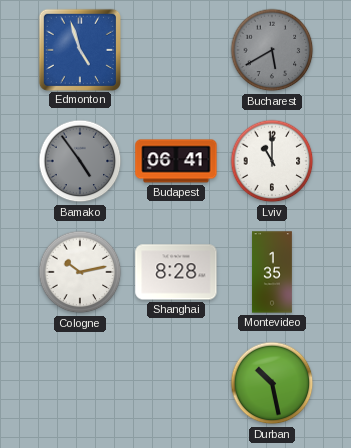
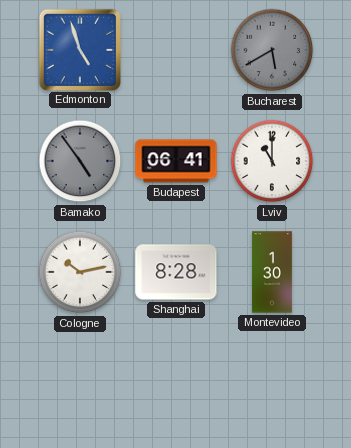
Montevideo: 1:35 -> 1:30
Durban: 10:28 -> none
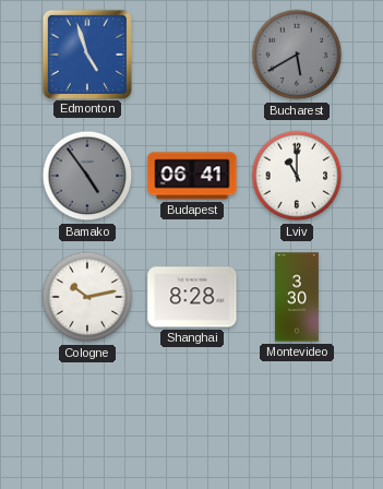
Montevideo: 1:30 -> 3:30
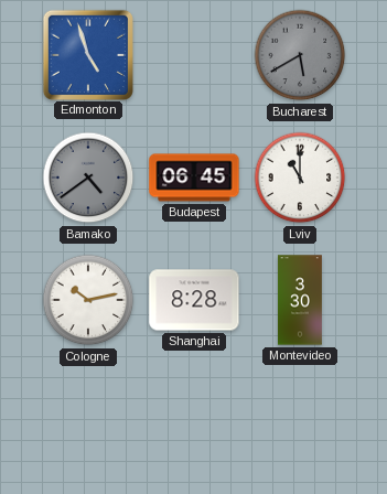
Bamako: 4:54 -> 4:39
Budapest: 06:41 -> 06:45
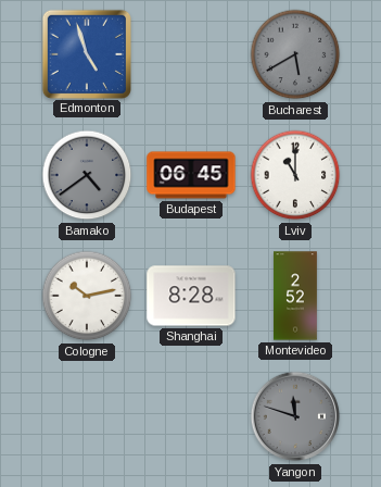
Montevideo: 3:30 -> 2:52
Yangon: none -> 11:48
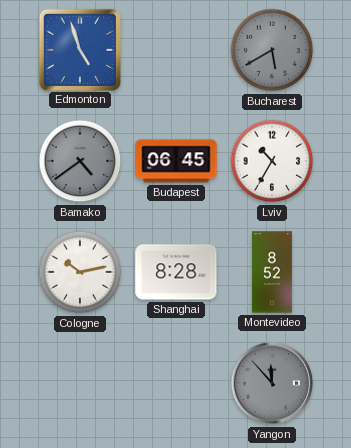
Lviv: 11:00 -> 10:35
Montevideo: 2:52 -> 8:52
Yangon: 11:48 -> 11:53
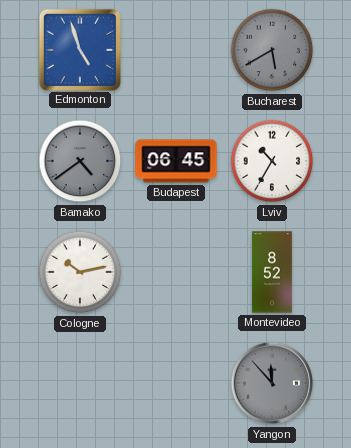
Shanghai: 8:28 -> none
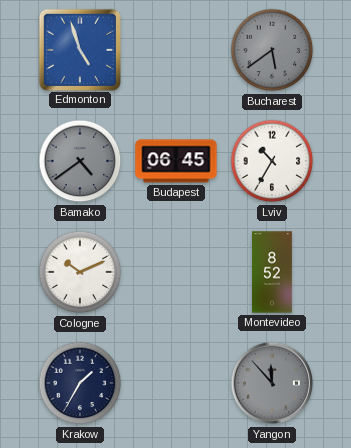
Bucharest: 5:40 -> 5:39
Cologne: 10:13 -> 10:11
Krakow: none -> 1:35
